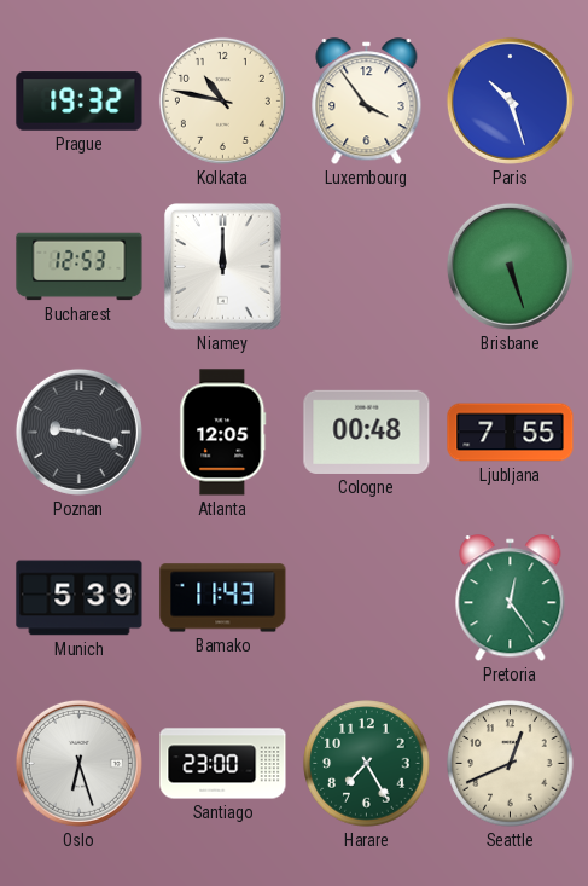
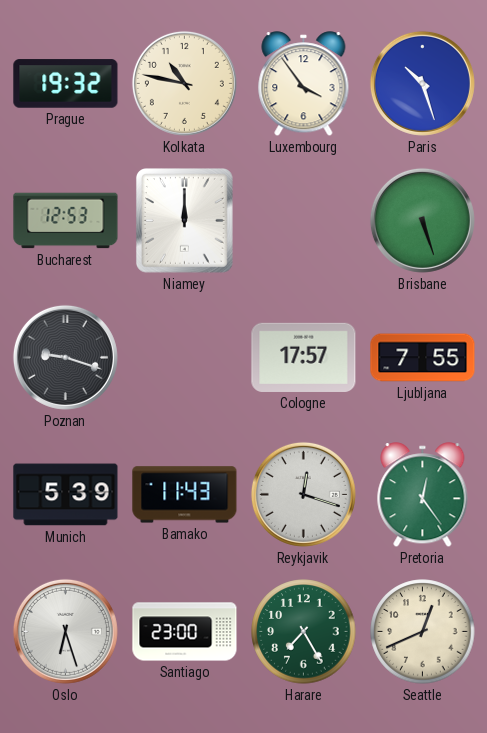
Atlanta: 12:05 -> none
Cologne: 00:48 -> 17:57
Reykjavik: none -> 12:18
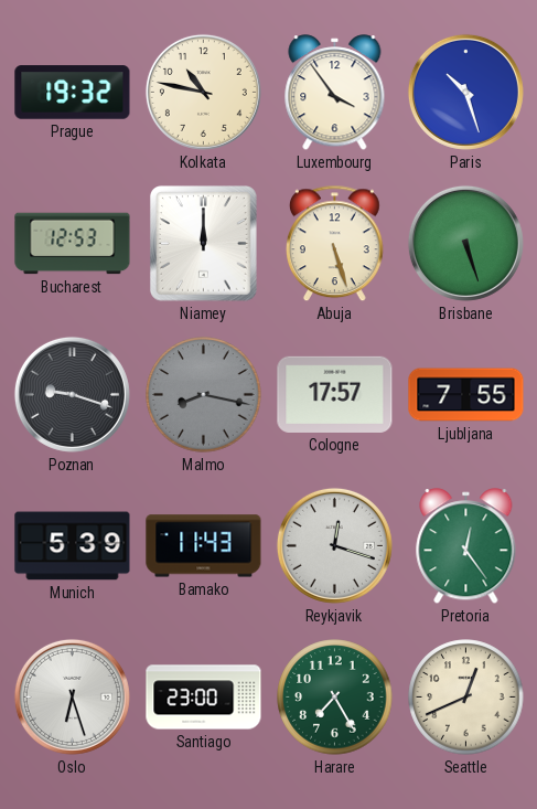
Abuja: none -> 5:27
Malmo: none -> 8:17
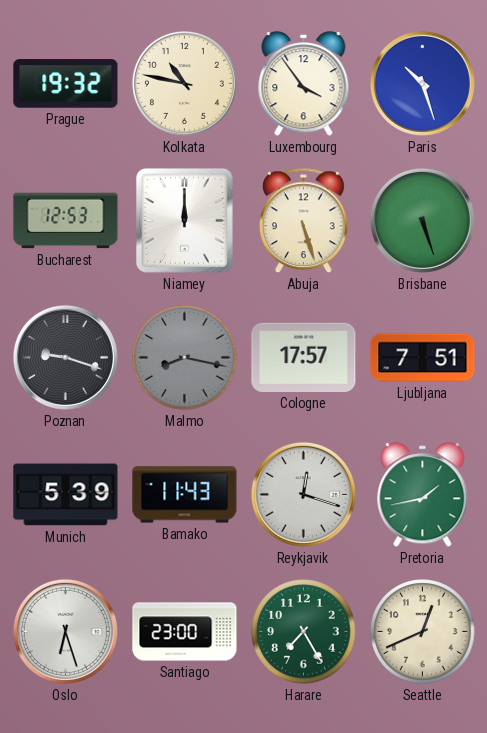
Ljubljana: 7:55 -> 7:51
Pretoria: 12:24 -> 1:43
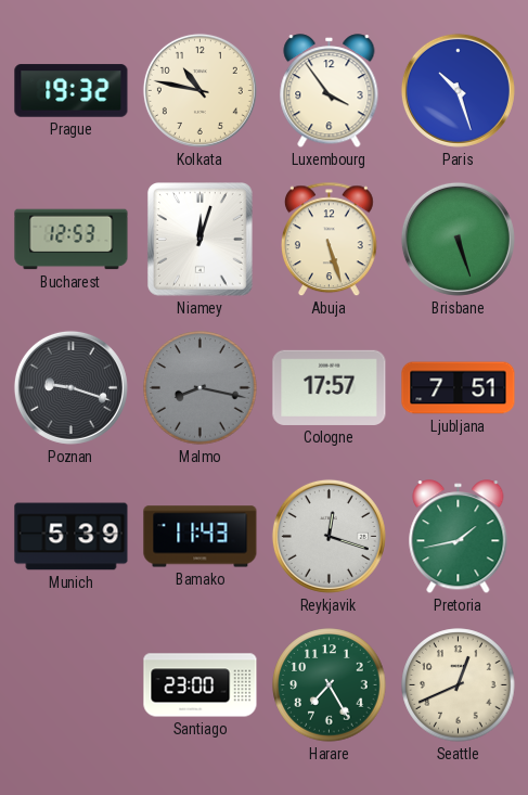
Niamey: 12:00 -> 12:03
Oslo: 6:27 -> none
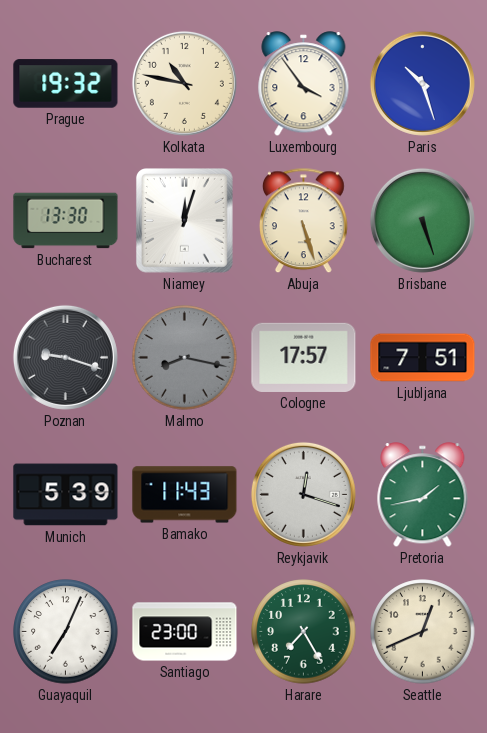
Bucharest: 12:53 -> 13:30
Guayaquil: none -> 7:04
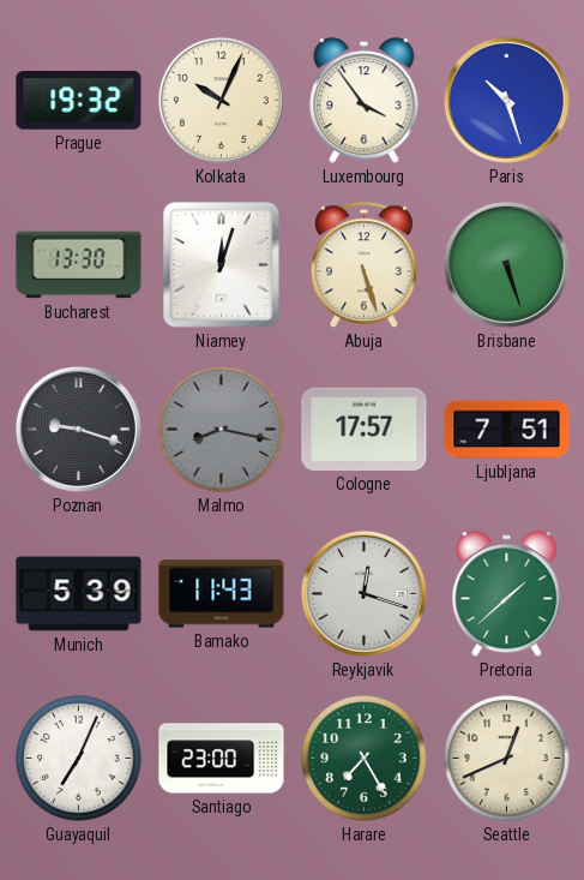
Kolkata: 10:47 -> 10:04
Pretoria: 1:43 -> 1:38
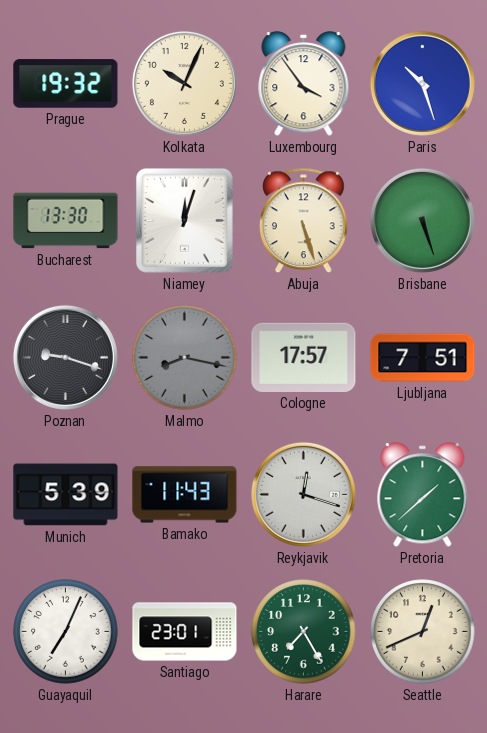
Santiago: 23:00 -> 23:01
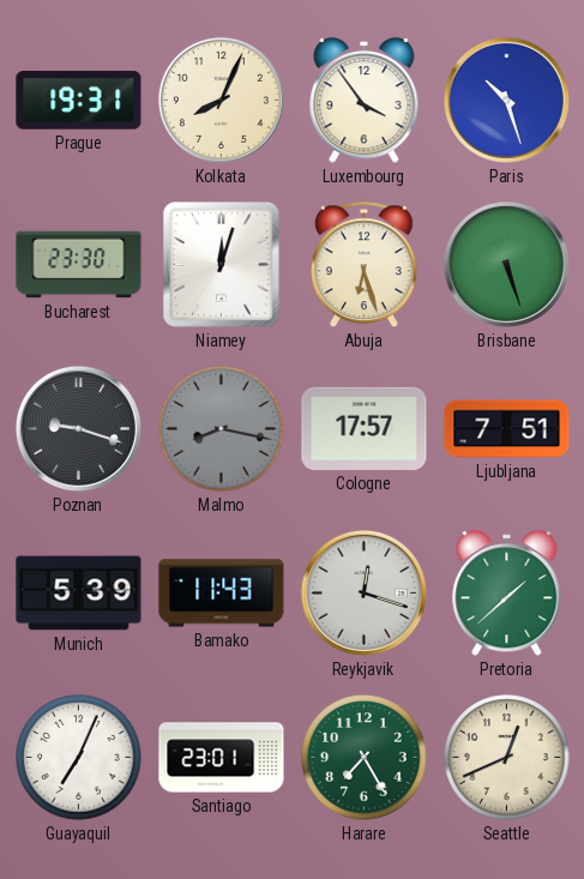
Prague: 19:32 -> 19:31
Kolkata: 10:04 -> 8:04
Bucharest: 13:30 -> 23:30
Abuja: 5:27 -> 6:27
